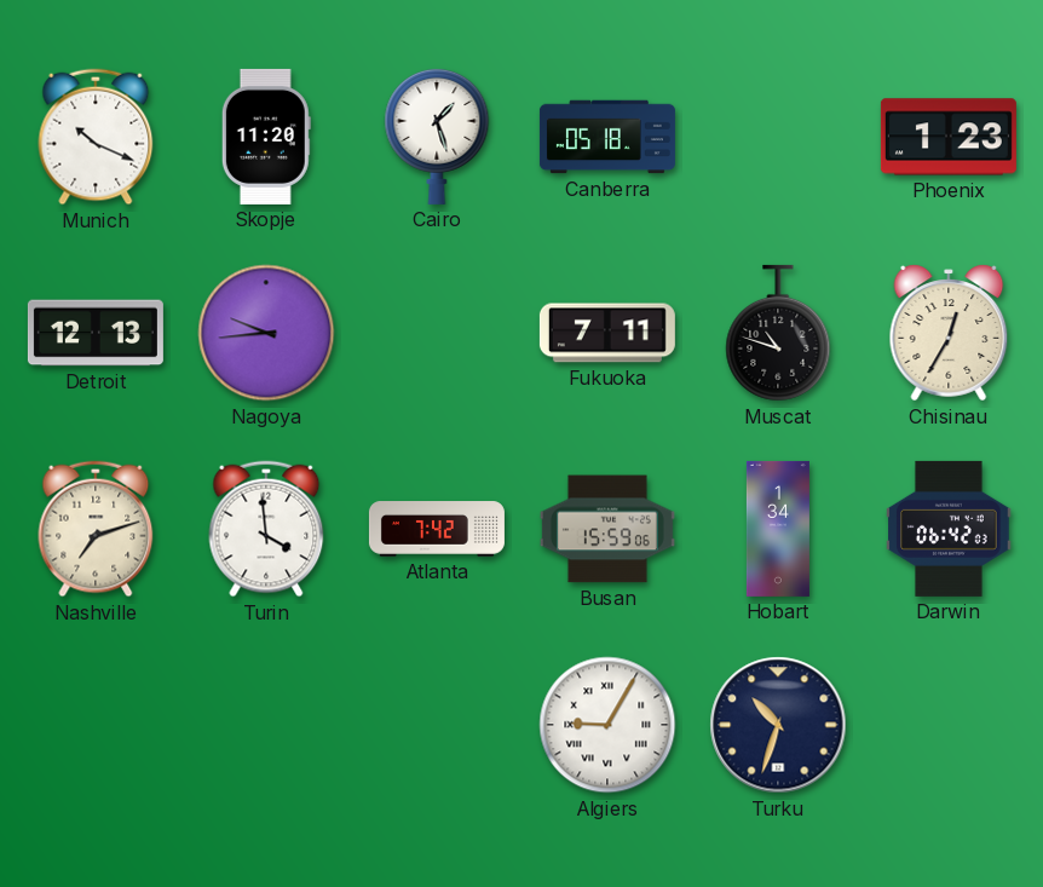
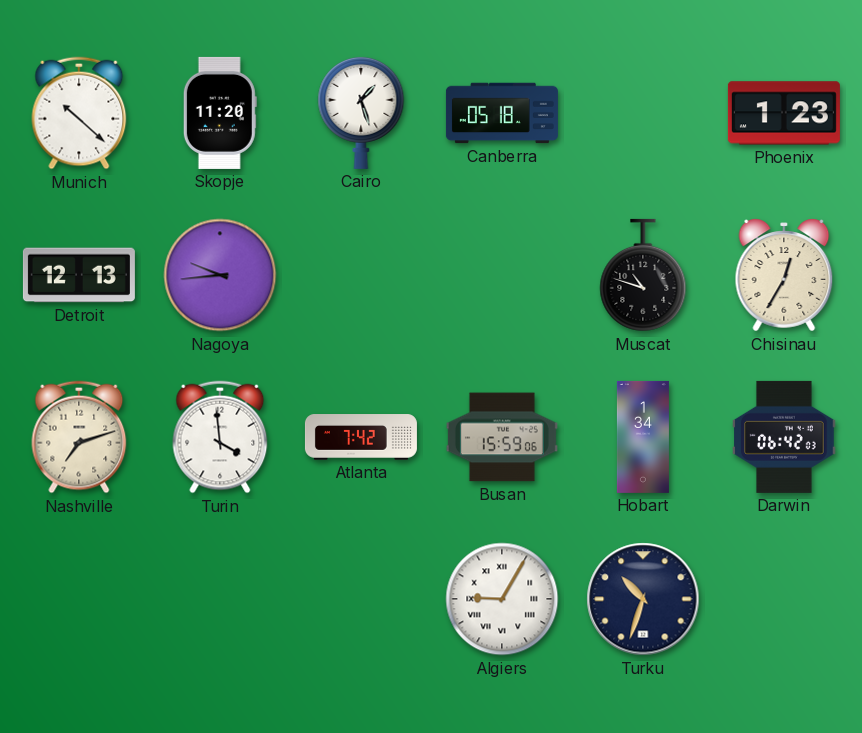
Munich: 10:19 -> 10:22
Fukuoka: 7:11 -> none
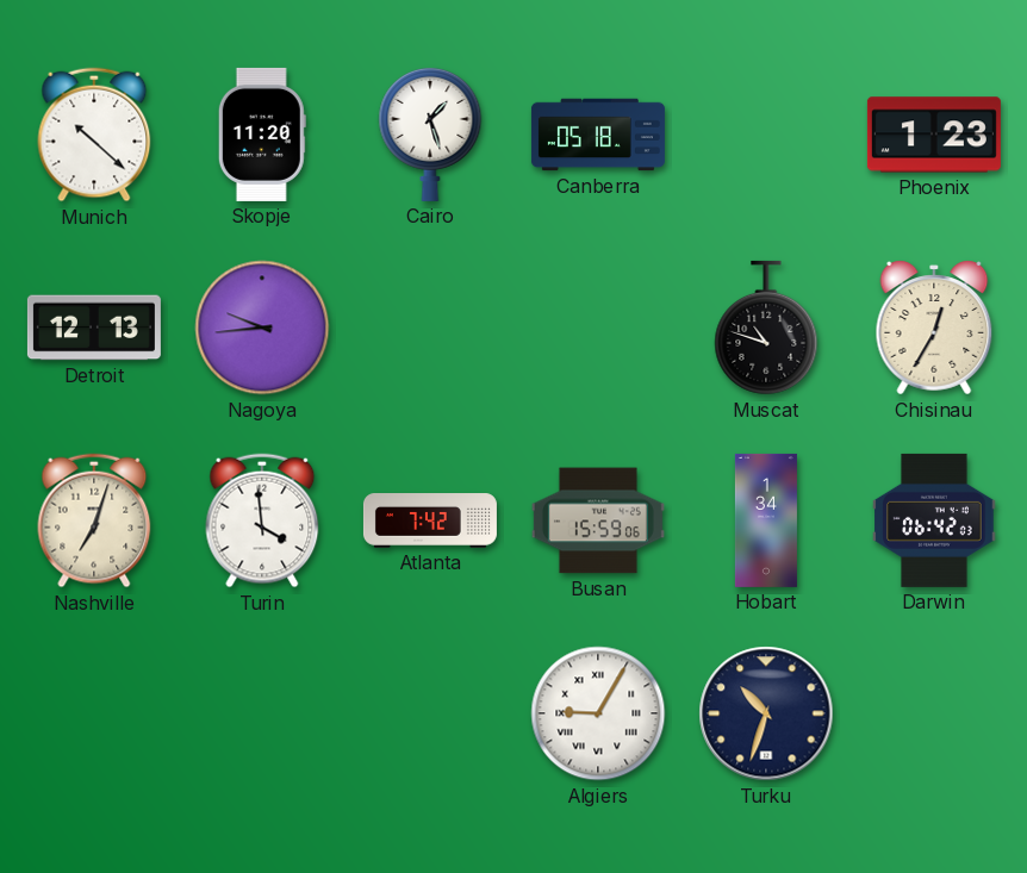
Nashville: 7:12 -> 7:03
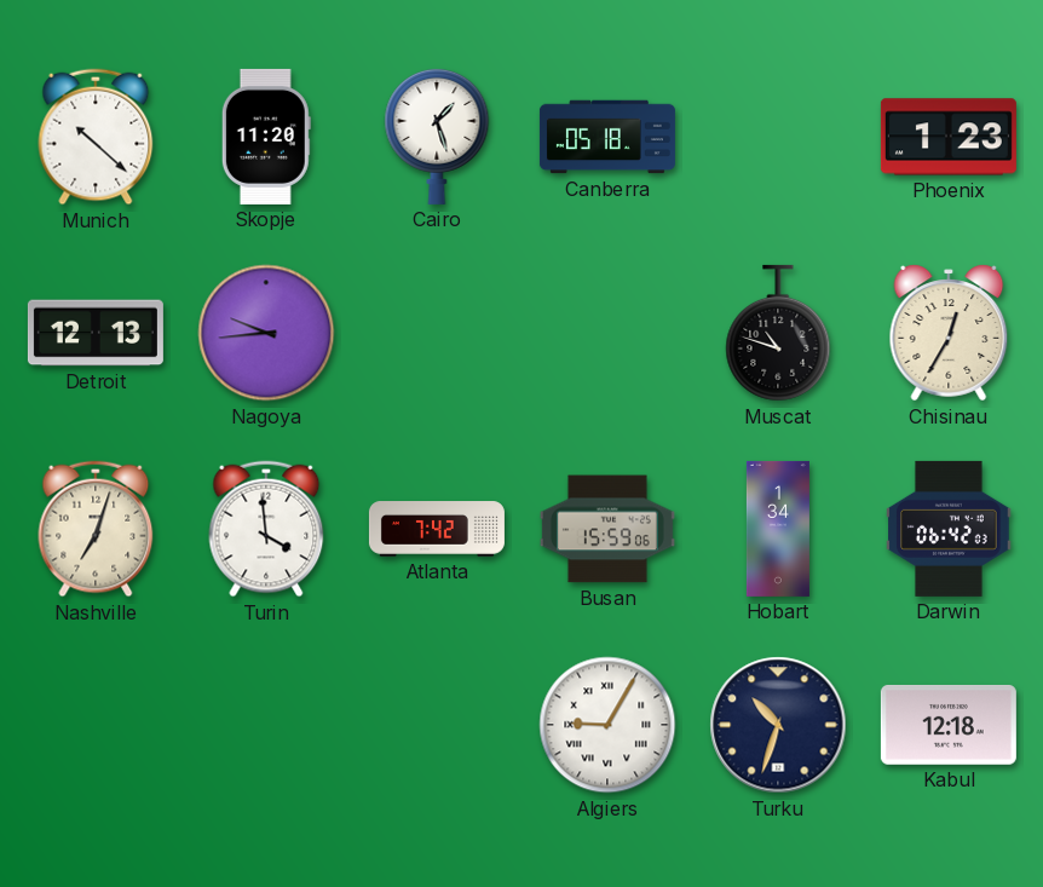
Kabul: none -> 12:18
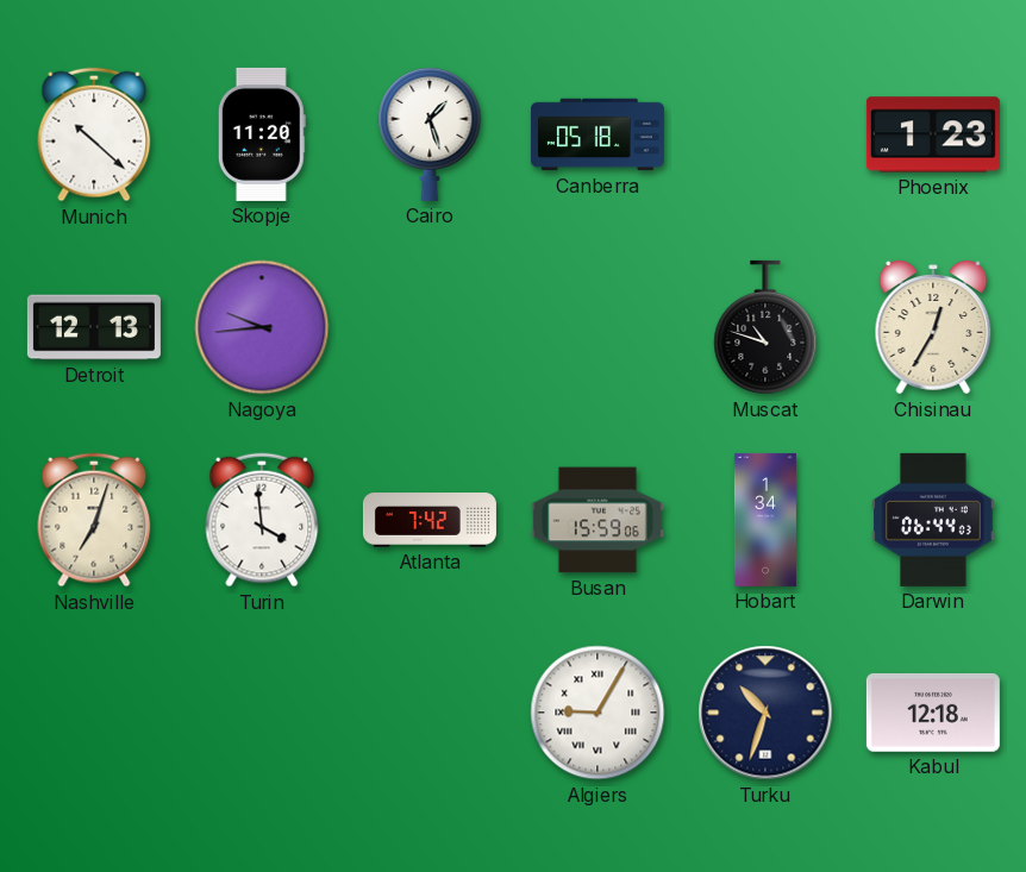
Darwin: 06:42 -> 06:44
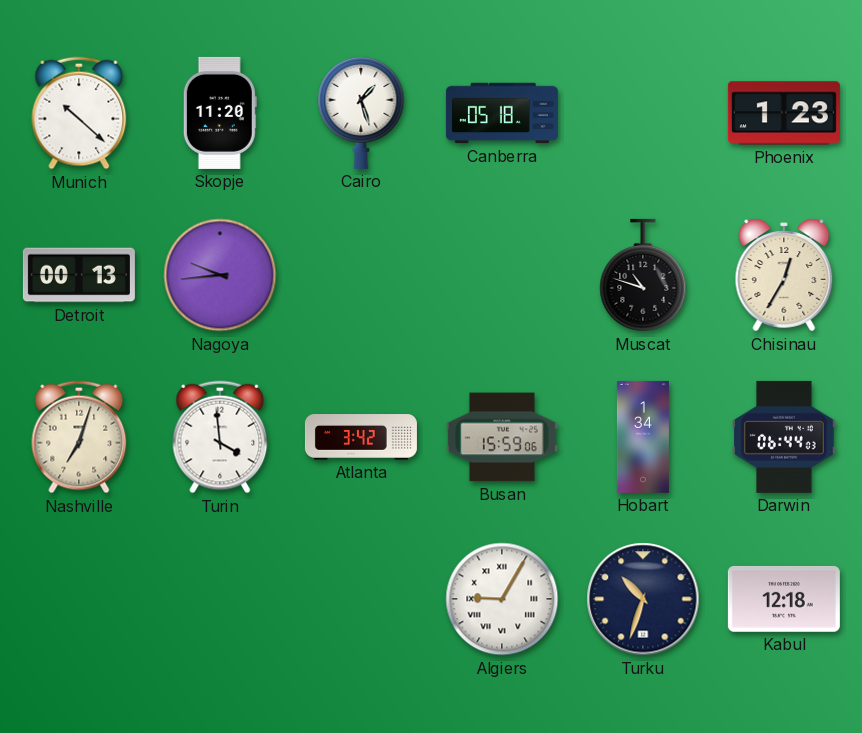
Detroit: 12:13 -> 00:13
Atlanta: 7:42 -> 3:42
